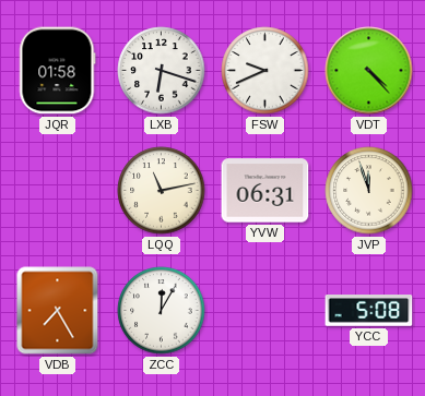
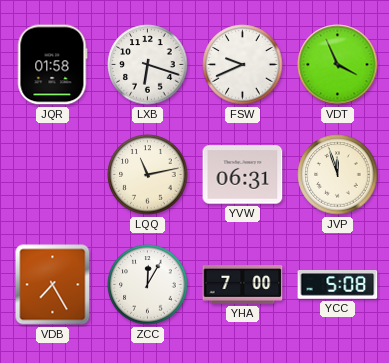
VDT: 4:23 -> 3:56
YHA: none -> 7:00
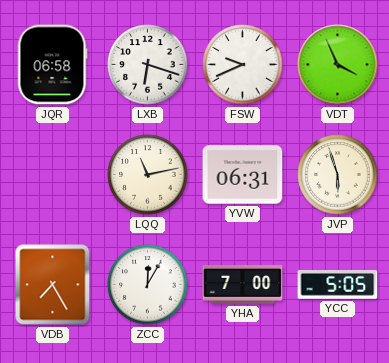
JQR: 01:58 -> 06:58
JVP: 11:57 -> 5:57
YCC: 5:08 -> 5:05
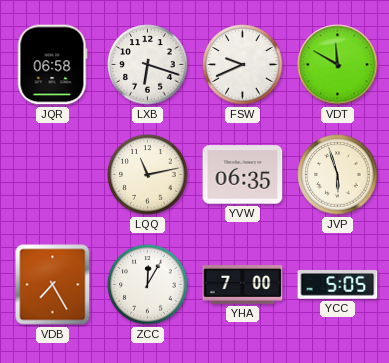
VDT: 3:56 -> 11:50
YVW: 06:31 -> 06:35
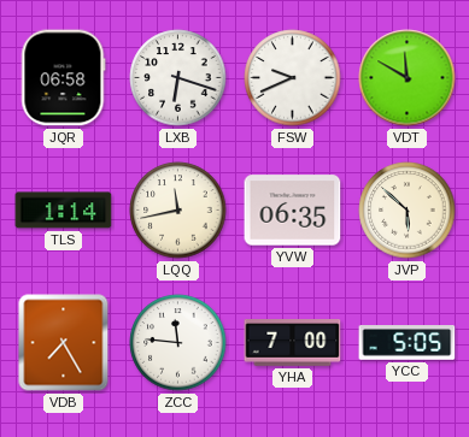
TLS: none -> 1:14
LQQ: 11:13 -> 11:43
JVP: 5:57 -> 5:52
ZCC: 12:05 -> 11:46
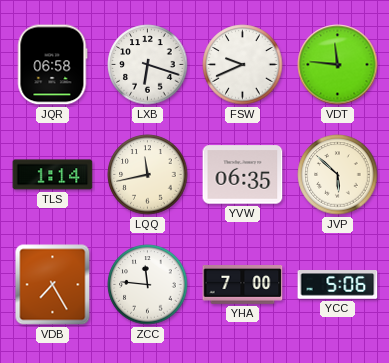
VDT: 11:50 -> 11:46
YCC: 5:05 -> 5:06
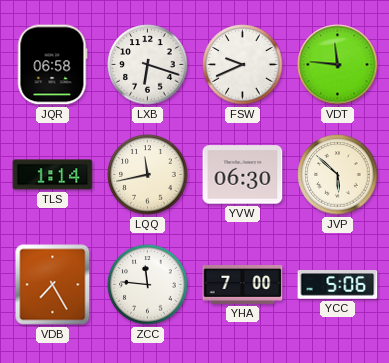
YVW: 06:35 -> 06:30
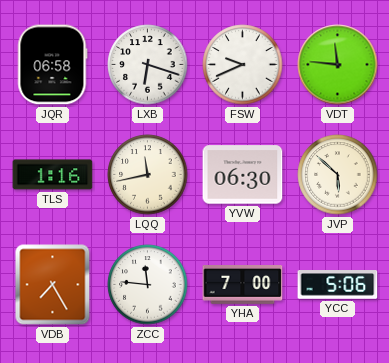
TLS: 1:14 -> 1:16
